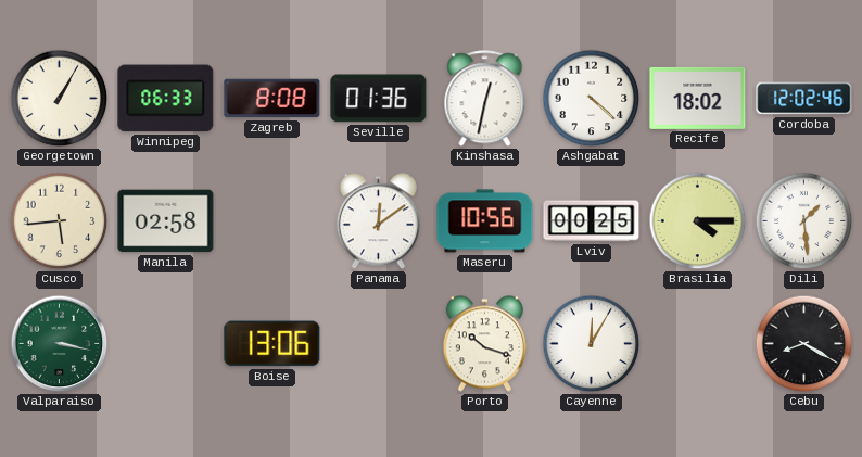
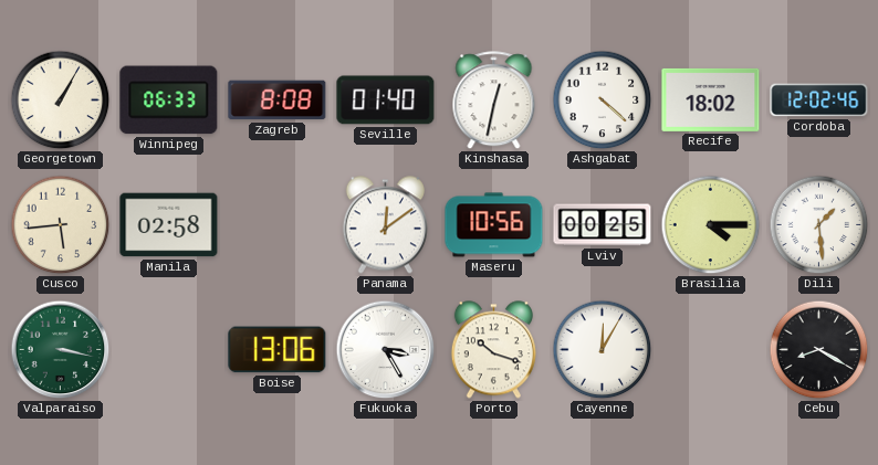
Seville: 01:36 -> 01:40
Fukuoka: none -> 3:25
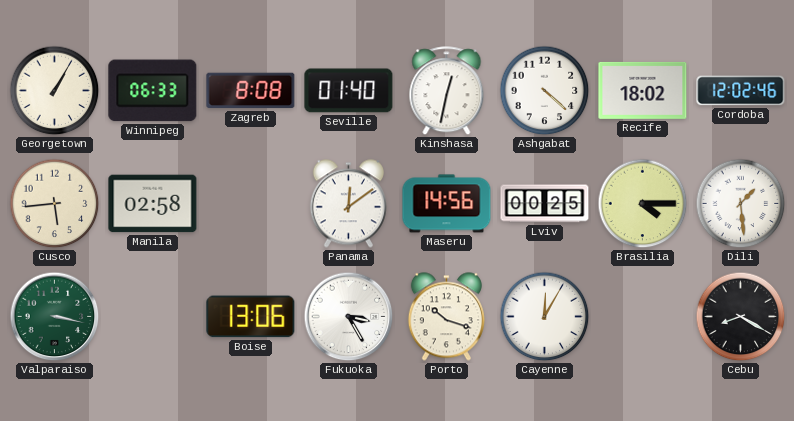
Maseru: 10:56 -> 14:56
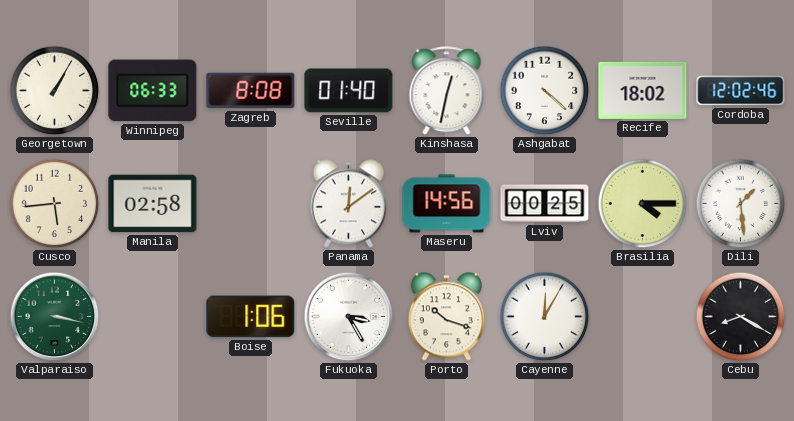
Boise: 13:06 -> 1:06
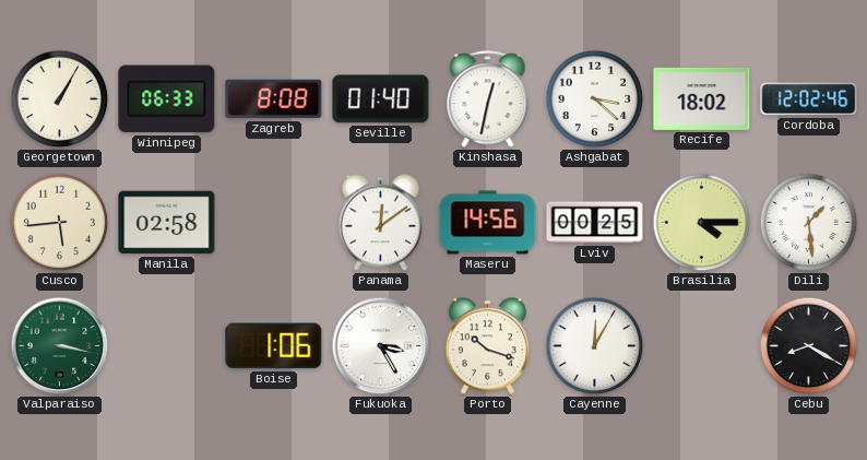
Ashgabat: 4:22 -> 3:22
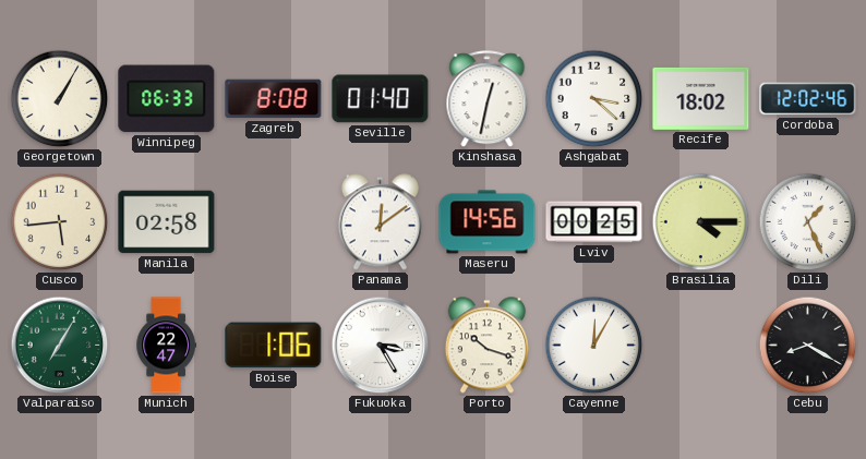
Dili: 1:29 -> 1:26
Valparaiso: 3:17 -> 7:05
Munich: none -> 22:47
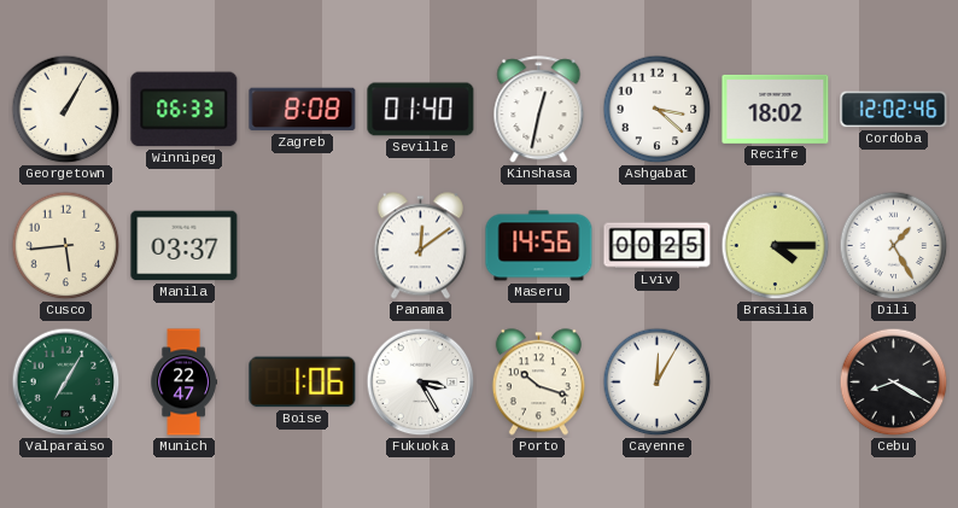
Manila: 02:58 -> 03:37
Dili: 1:26 -> 1:25
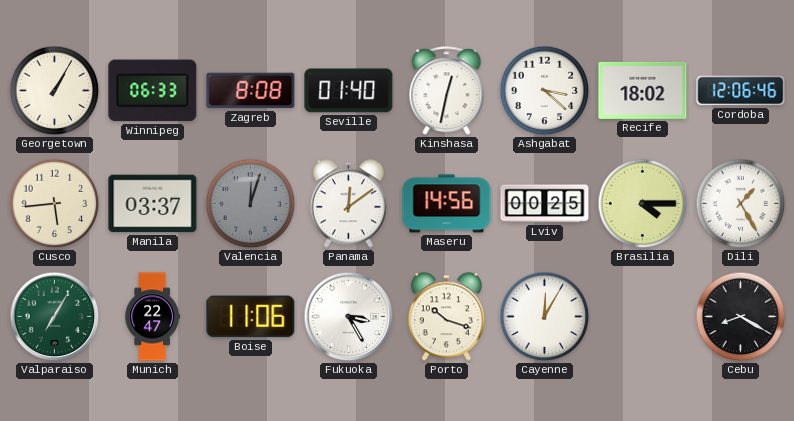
Cordoba: 12:02 -> 12:06
Valencia: none -> 12:03
Boise: 1:06 -> 11:06
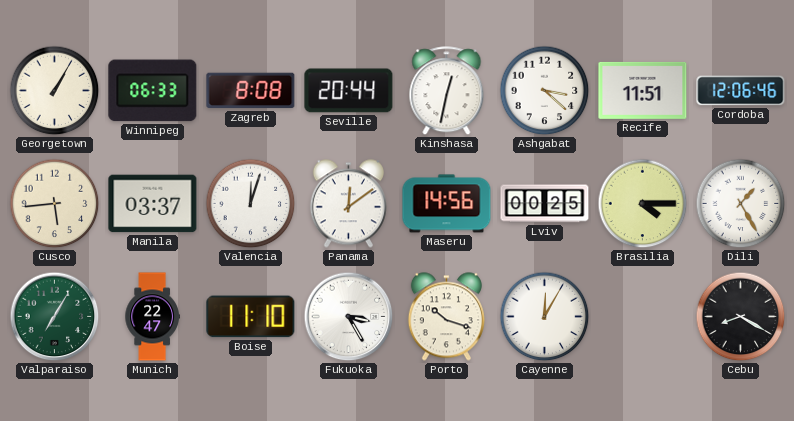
Seville: 01:40 -> 20:44
Recife: 18:02 -> 11:51
Valencia dial: grey -> white
Boise: 11:06 -> 11:10
